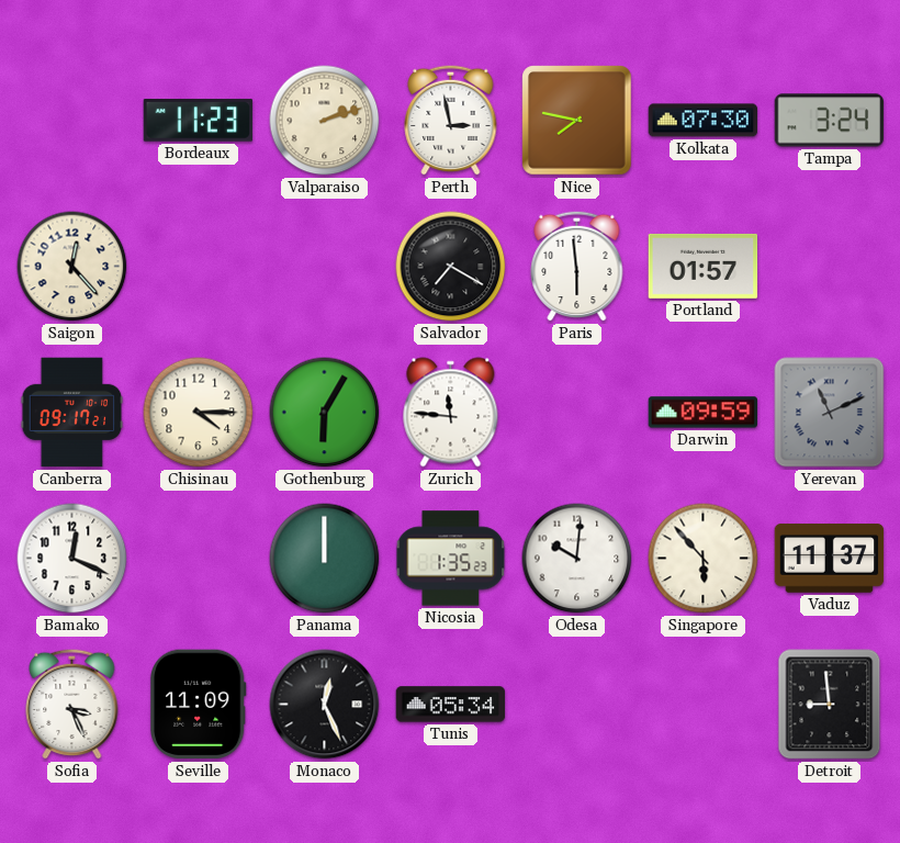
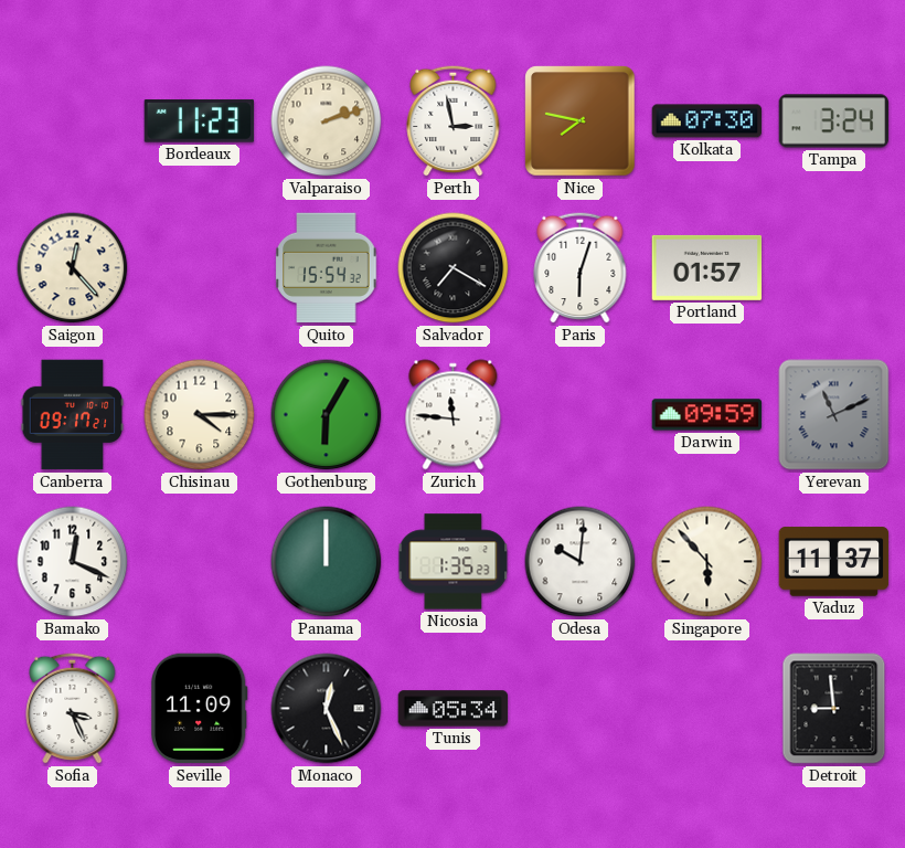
Quito: none -> 15:54
Paris: 5:59 -> 6:03
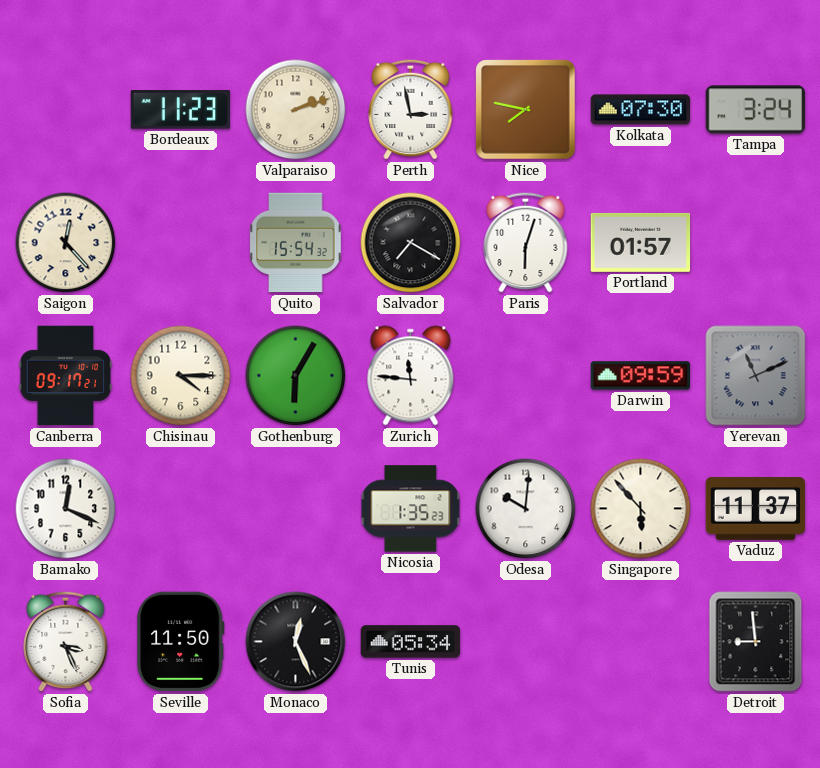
Panama: 12:00 -> none
Seville: 11:09 -> 11:50
